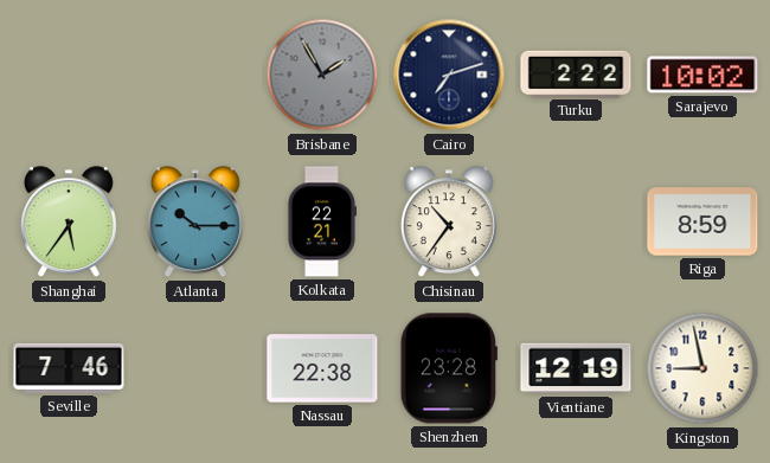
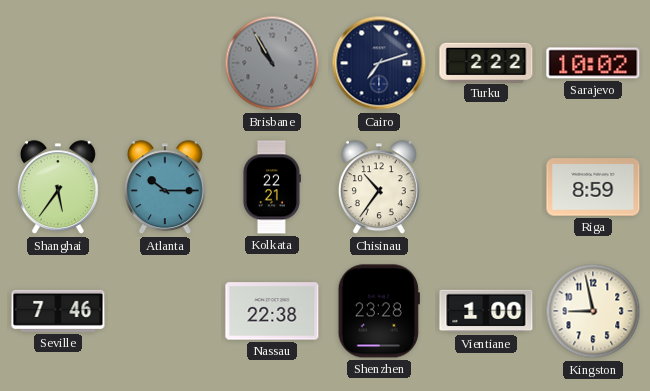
Brisbane: 1:55 -> 10:55
Vientiane: 12:19 -> 1:00
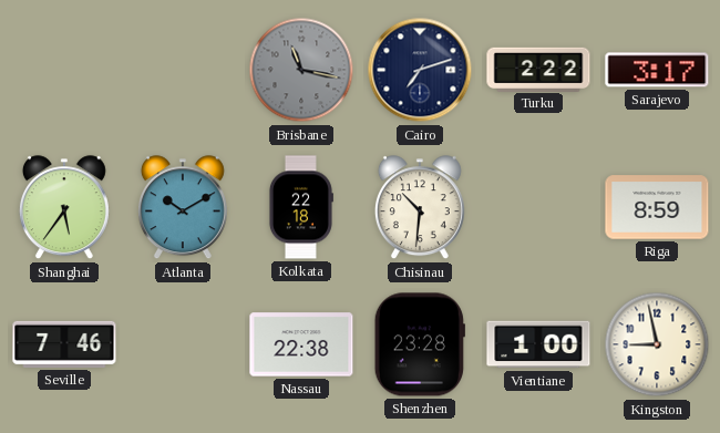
Brisbane: 10:55 -> 11:17
Sarajevo: 10:02 -> 3:17
Atlanta: 10:15 -> 10:10
Kolkata: 22:21 -> 22:18
Chisinau: 10:36 -> 10:31
